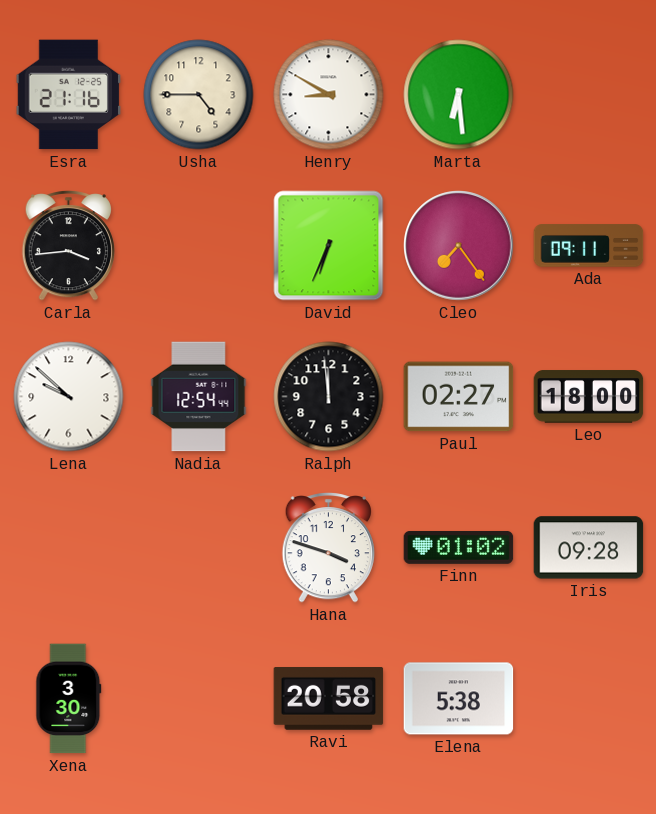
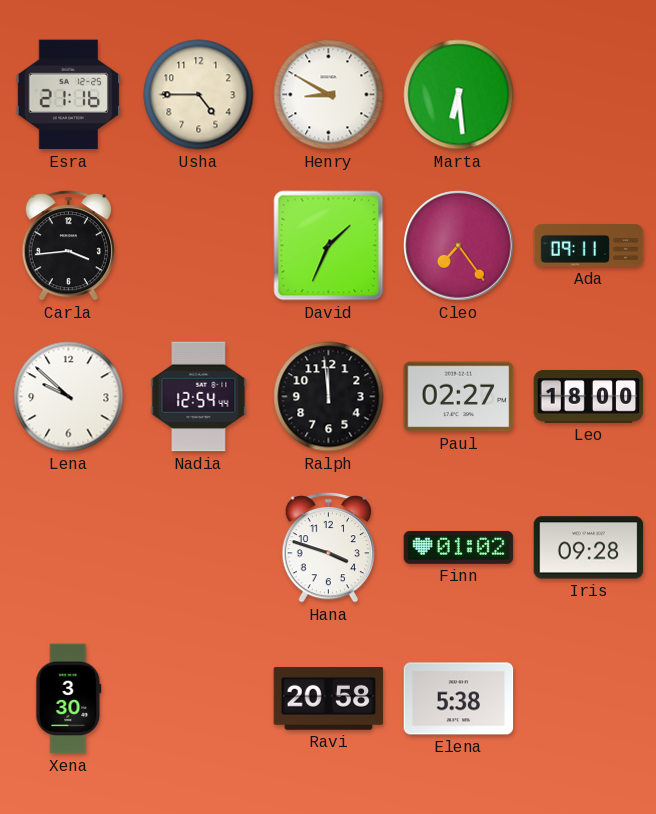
David: 6:34 -> 1:34
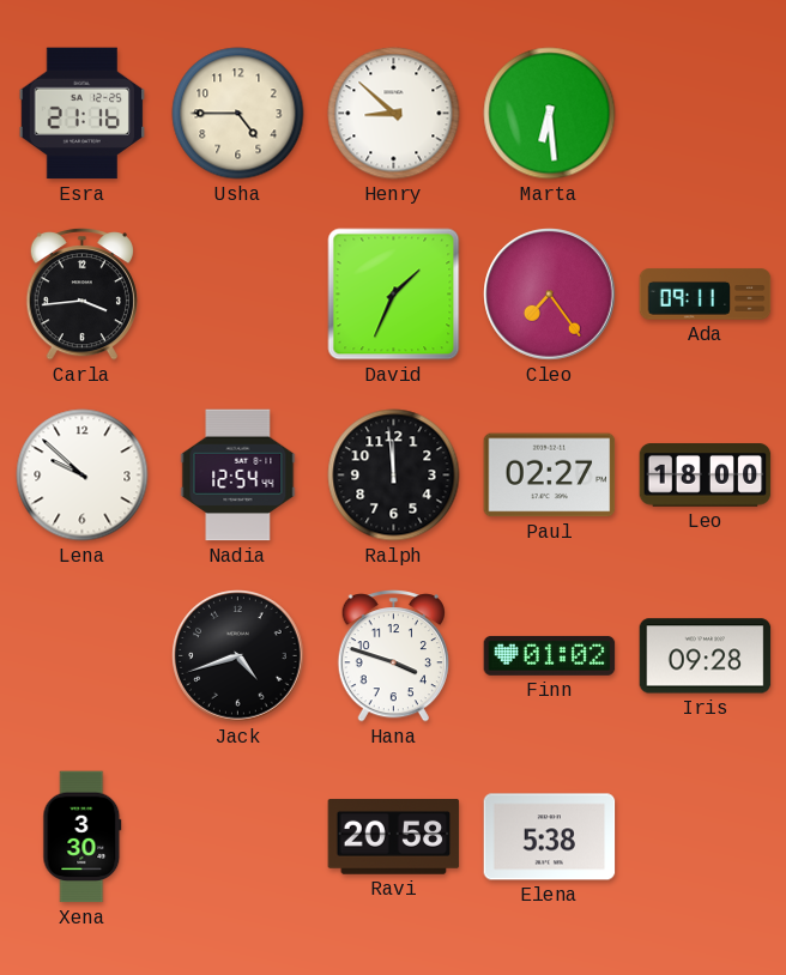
Henry: 8:50 -> 8:52
Jack: none -> 4:42
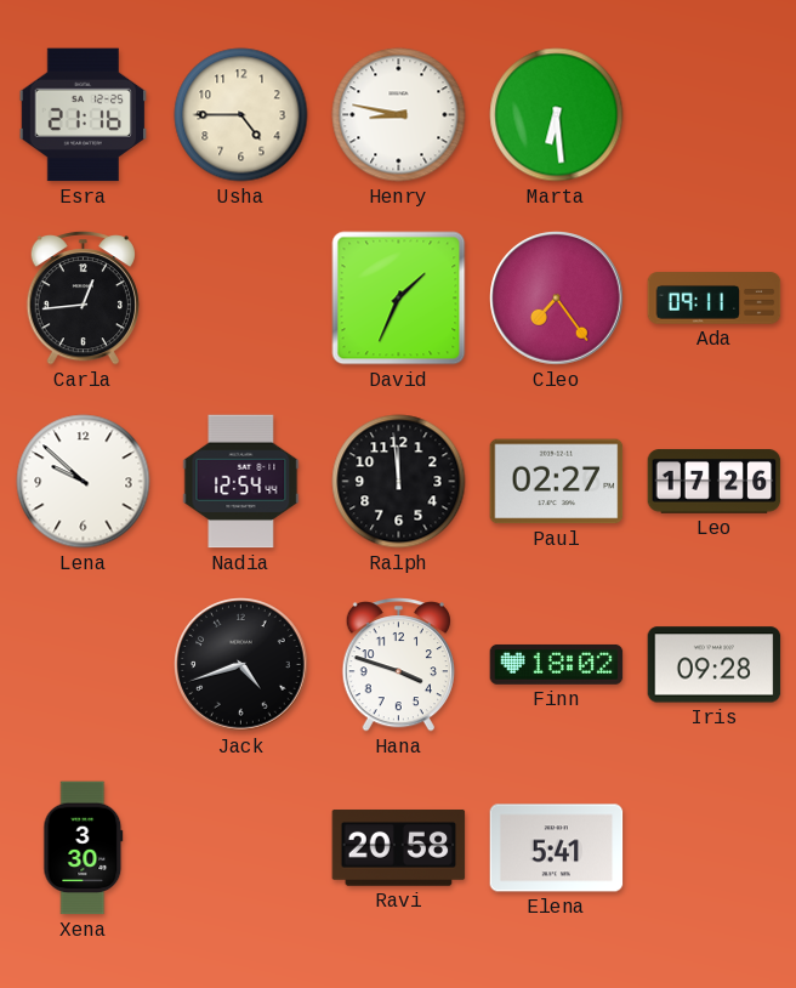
Henry: 8:52 -> 8:47
Carla: 3:44 -> 12:44
Leo: 18:00 -> 17:26
Finn: 01:02 -> 18:02
Elena: 5:38 -> 5:41
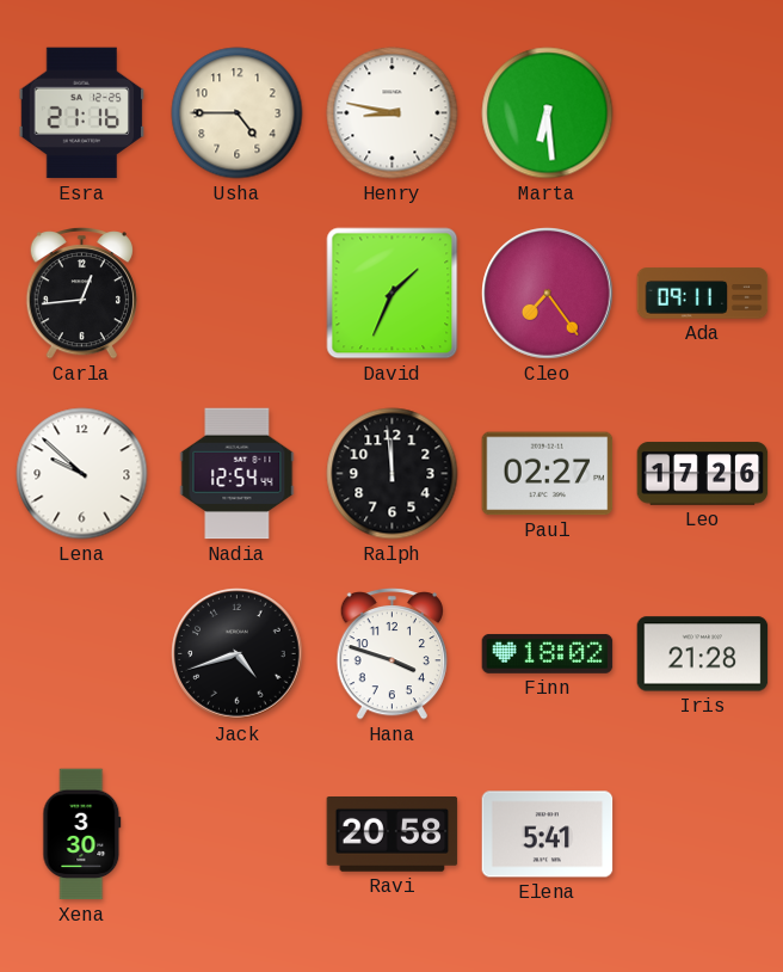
Iris: 09:28 -> 21:28
